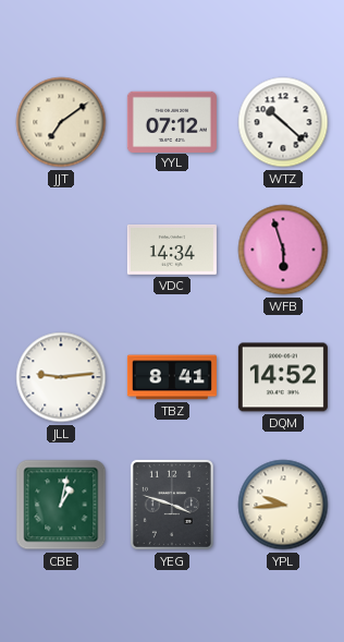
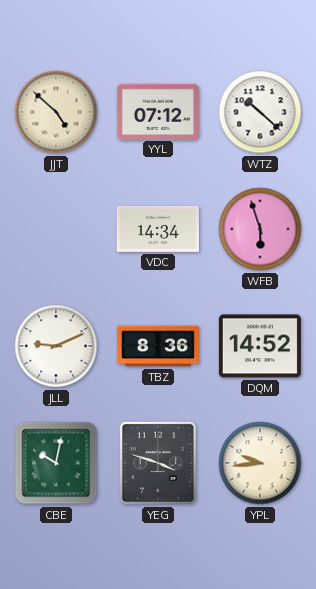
JJT: 7:09 -> 4:52
JLL: 9:14 -> 9:11
TBZ: 8:41 -> 8:36
CBE: 1:02 -> 10:02
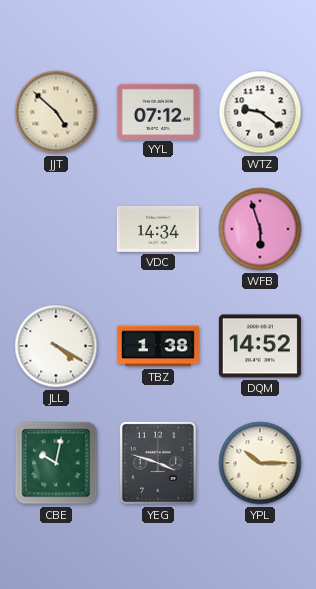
WTZ: 10:22 -> 9:21
JLL: 9:11 -> 4:20
TBZ: 8:36 -> 1:38
YPL: 9:44 -> 10:15
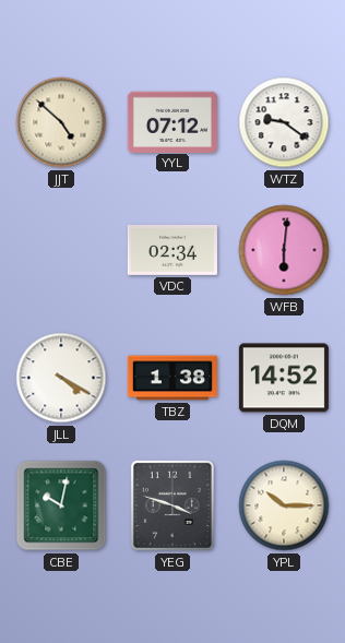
VDC: 14:34 -> 02:34
WFB: 5:57 -> 6:01
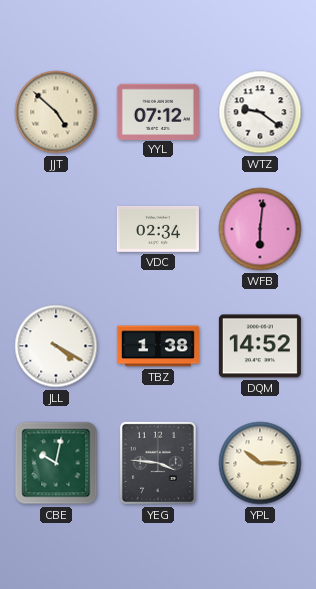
YEG: 3:48 -> 3:46
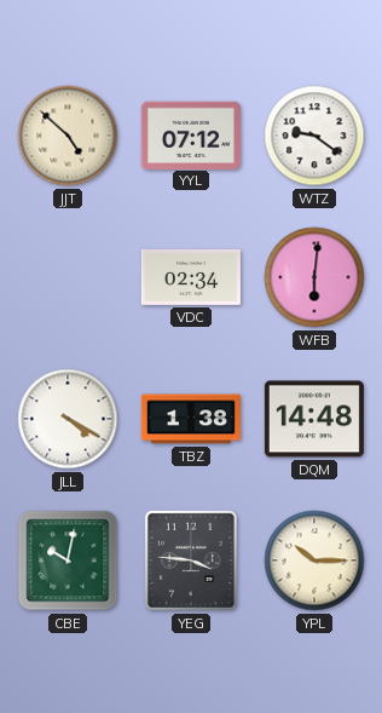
DQM: 14:52 -> 14:48
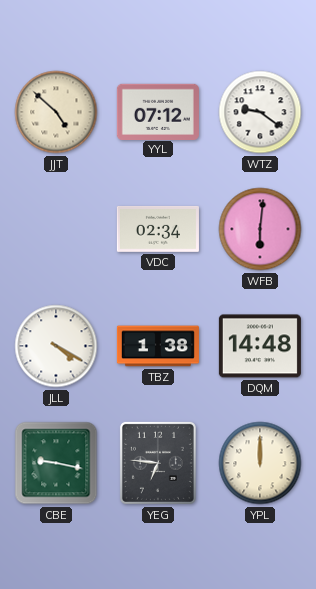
CBE: 10:02 -> 9:17
YEG: 3:46 -> 6:46
YPL: 10:15 -> 12:00
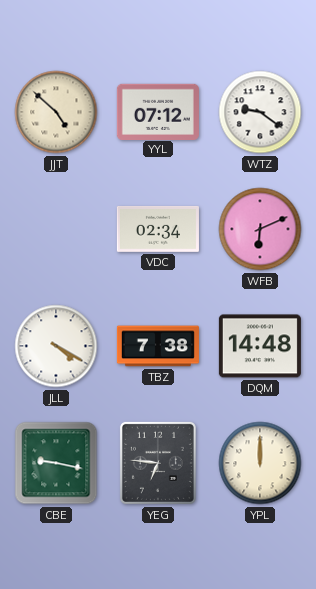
WFB: 6:01 -> 6:11
TBZ: 1:38 -> 7:38
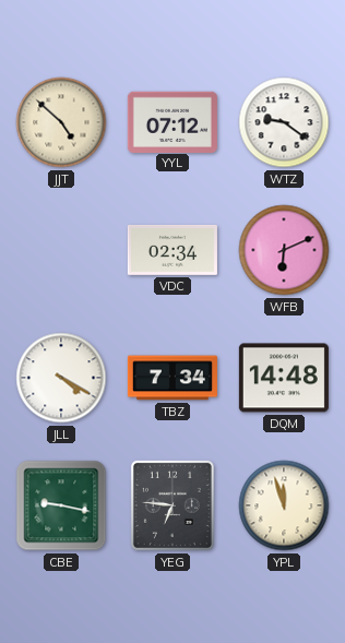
TBZ: 7:38 -> 7:34
YPL: 12:00 -> 11:57
